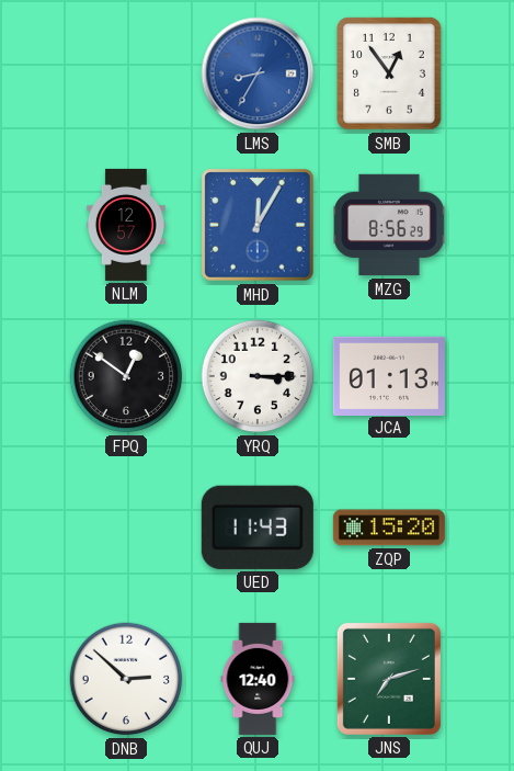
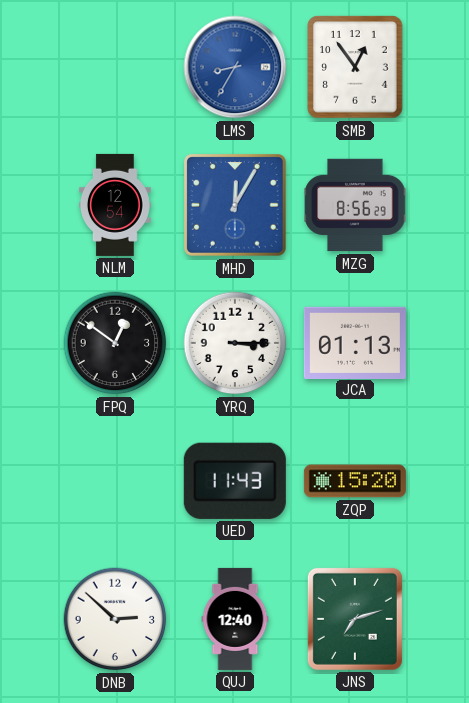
NLM: 12:57 -> 12:54
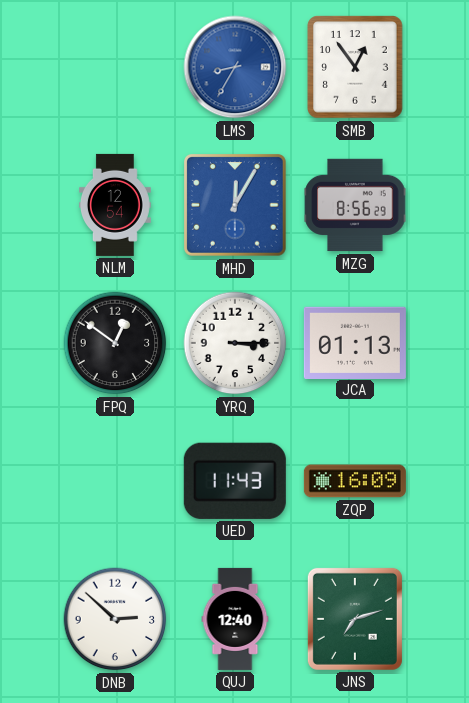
ZQP: 15:20 -> 16:09
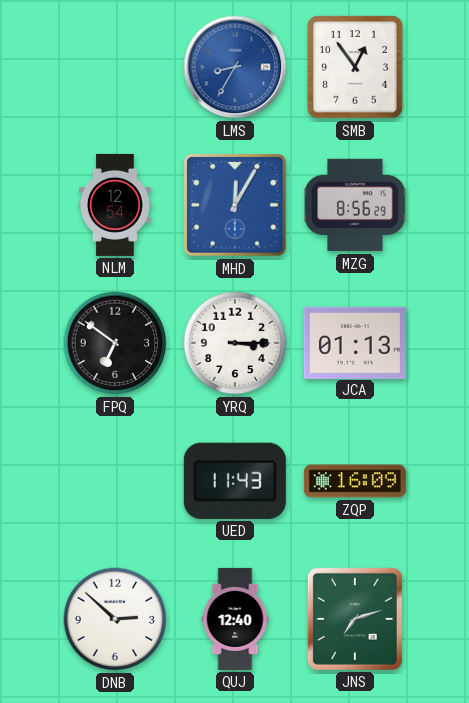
FPQ: 12:51 -> 6:51
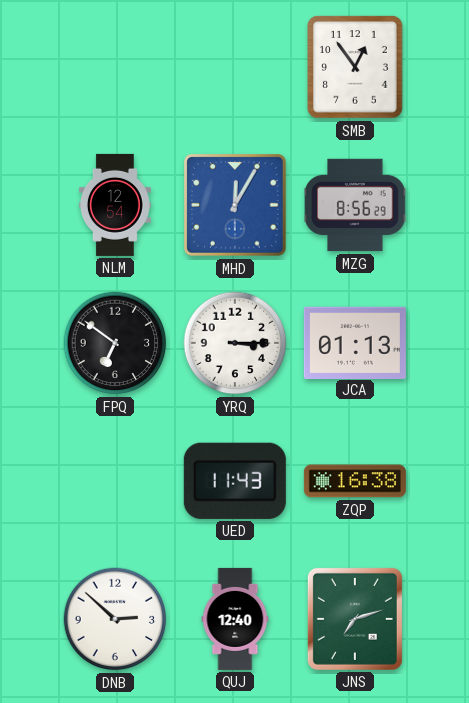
LMS: 8:35 -> none
ZQP: 16:09 -> 16:38
